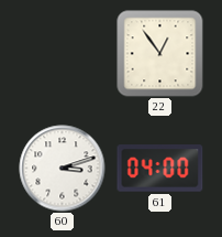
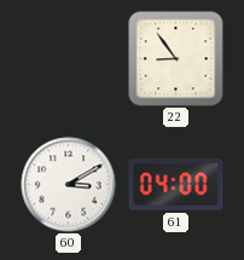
22: 12:54 -> 8:54
60: 3:12 -> 3:10
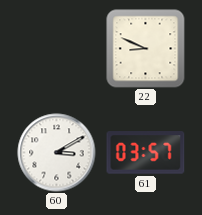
22: 8:54 -> 8:49
61: 04:00 -> 03:57
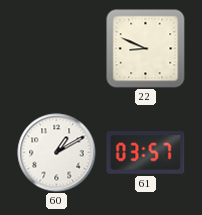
60: 3:10 -> 1:10
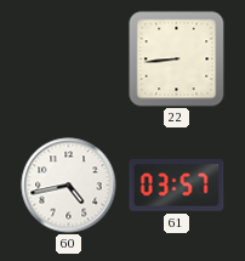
22: 8:49 -> 8:44
60: 1:10 -> 4:43
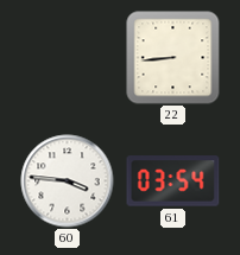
60: 4:43 -> 3:46
61: 03:57 -> 03:54
